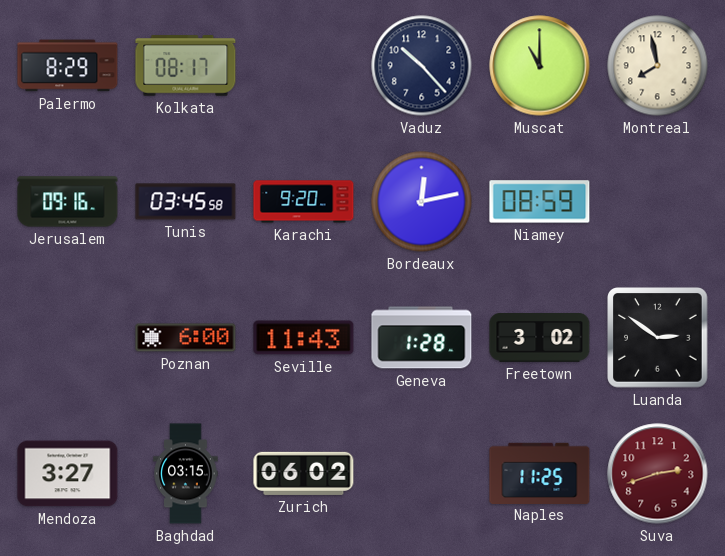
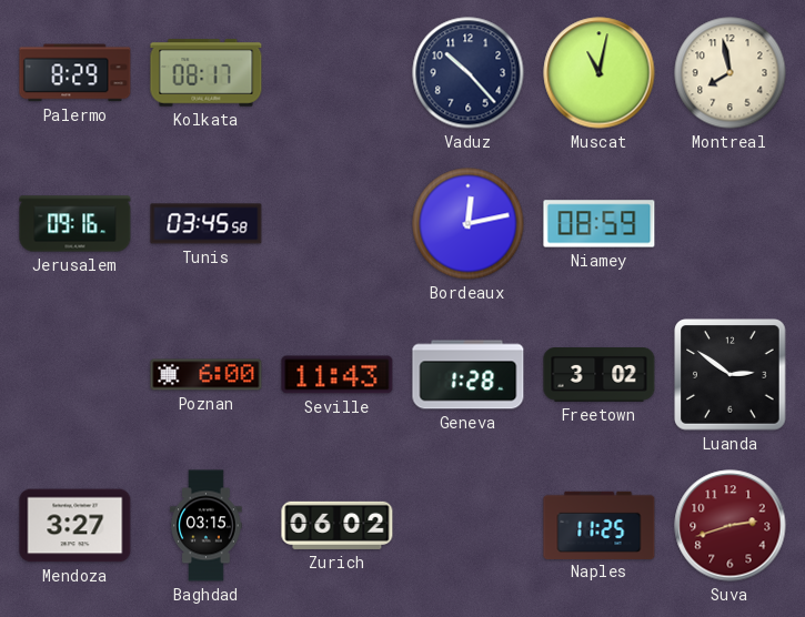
Muscat: 11:00 -> 11:02
Karachi: 9:20 -> none
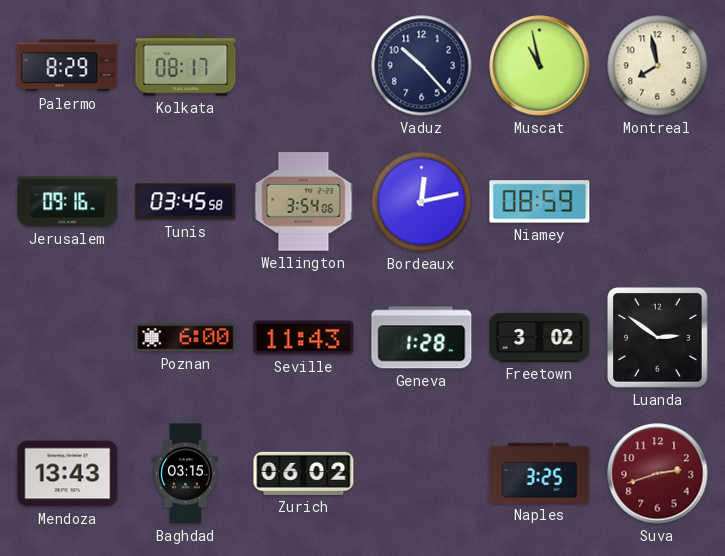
Muscat: 11:02 -> 10:58
Wellington: none -> 3:54
Mendoza: 3:27 -> 13:43
Naples: 11:25 -> 3:25
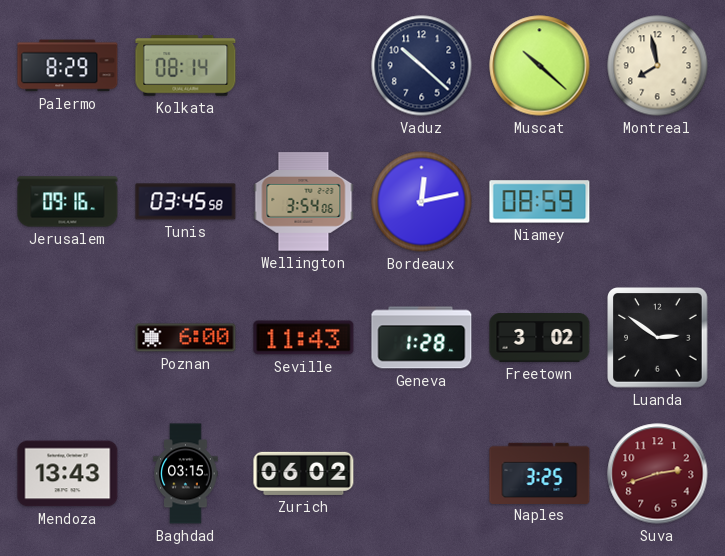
Kolkata: 08:17 -> 08:14
Vaduz: 10:23 -> 10:22
Muscat: 10:58 -> 10:22
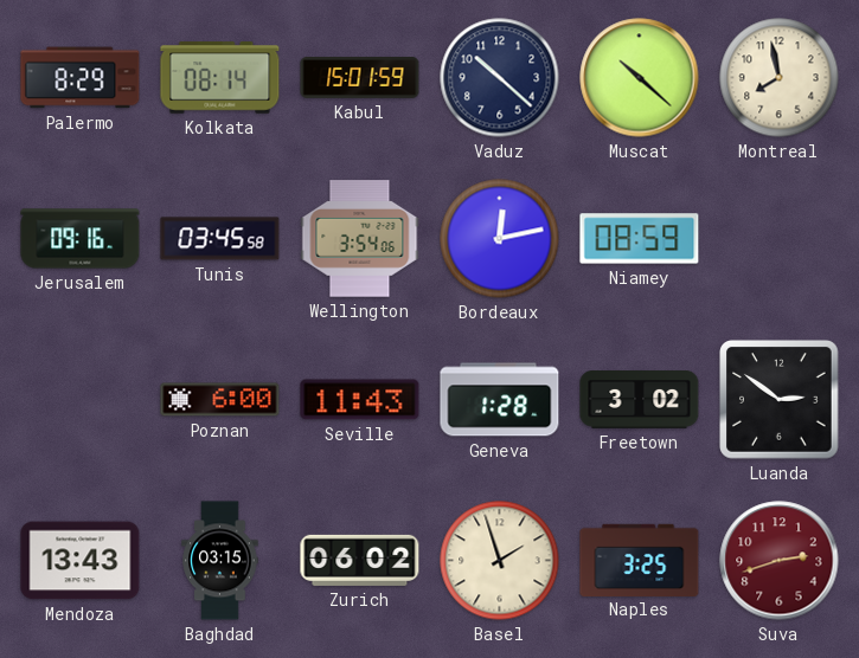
Kabul: none -> 15:01
Basel: none -> 1:57
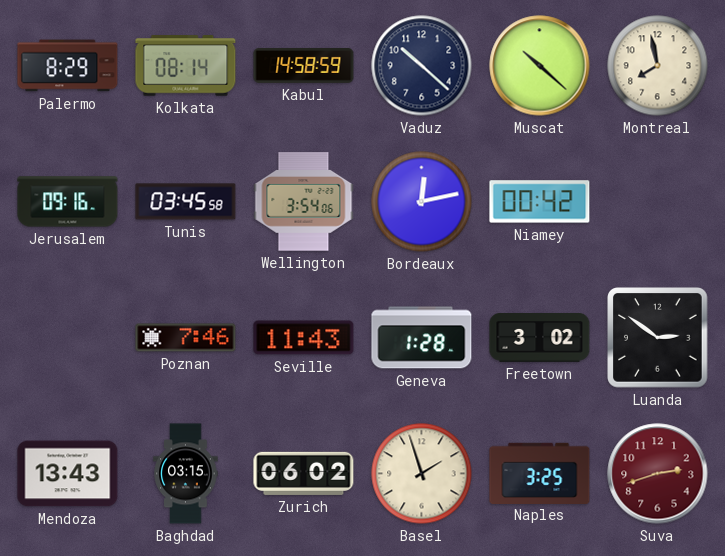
Kabul: 15:01 -> 14:58
Niamey: 08:59 -> 00:42
Poznan: 6:00 -> 7:46
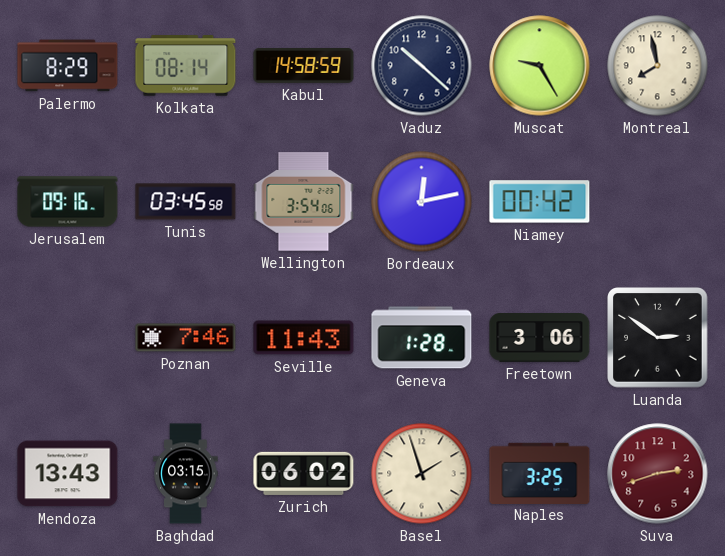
Muscat: 10:22 -> 9:25
Freetown: 3:02 -> 3:06
